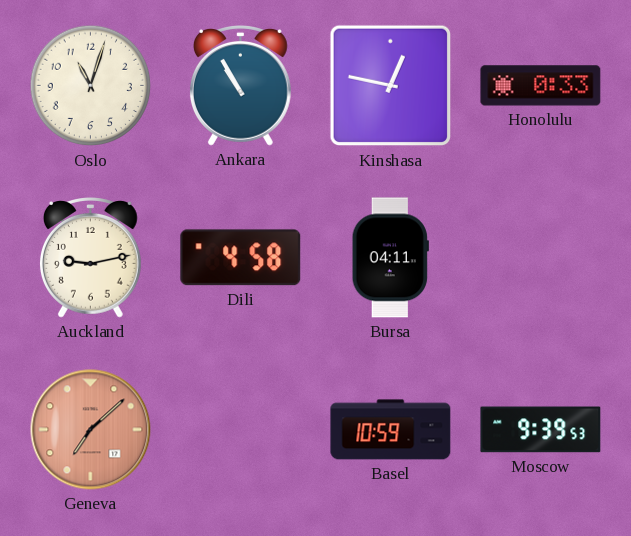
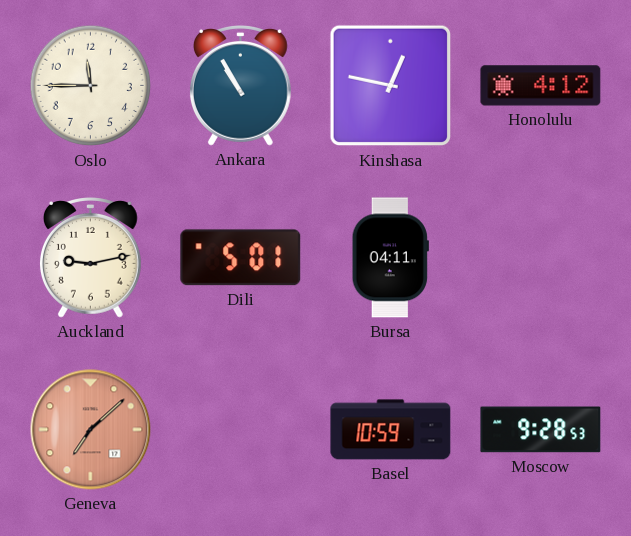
Oslo: 11:03 -> 11:45
Honolulu: 0:33 -> 4:12
Dili: 4:58 -> 5:01
Moscow: 9:39 -> 9:28
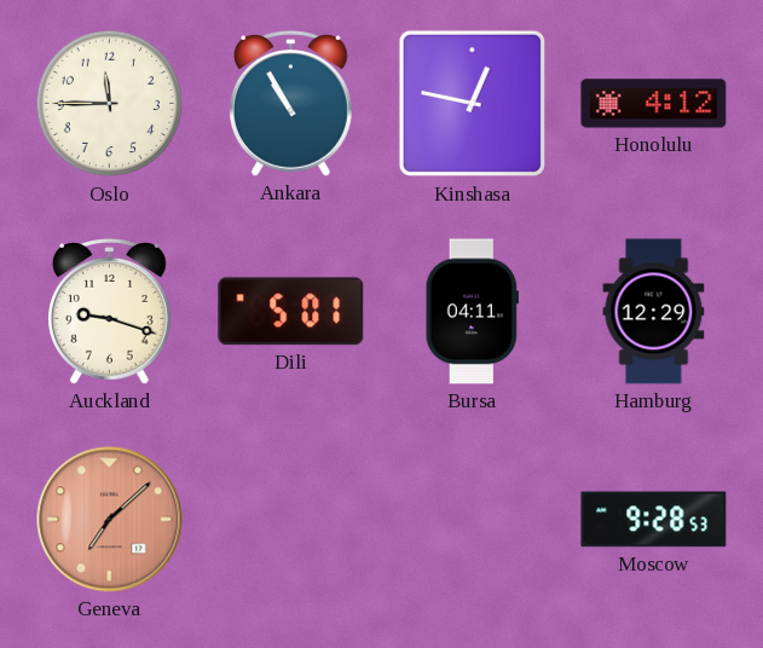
Auckland: 9:13 -> 9:18
Hamburg: none -> 12:29
Basel: 10:59 -> none
